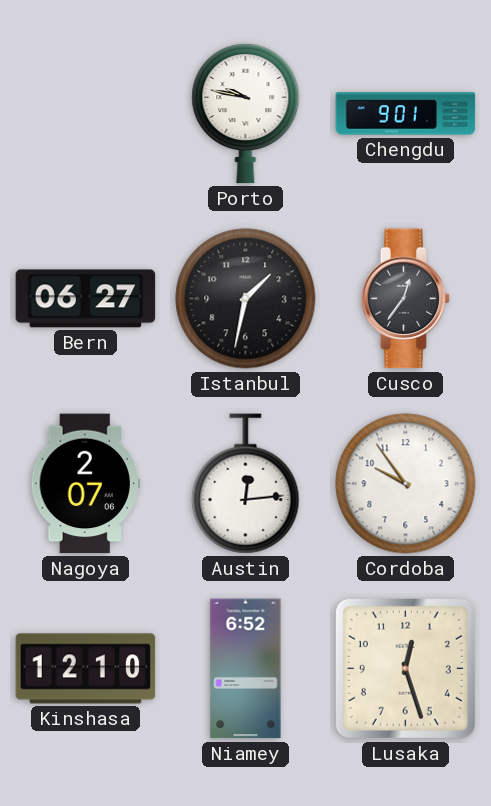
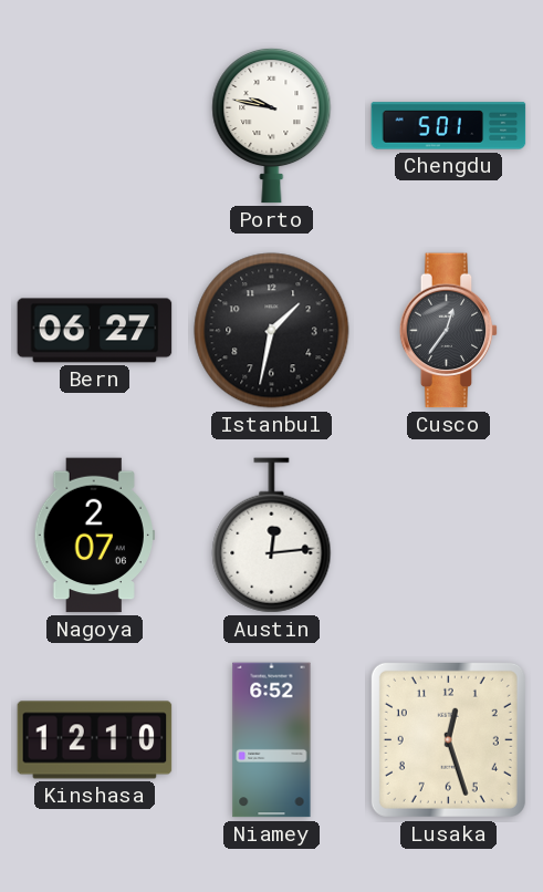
Chengdu: 9:01 -> 5:01
Cordoba: 9:54 -> none
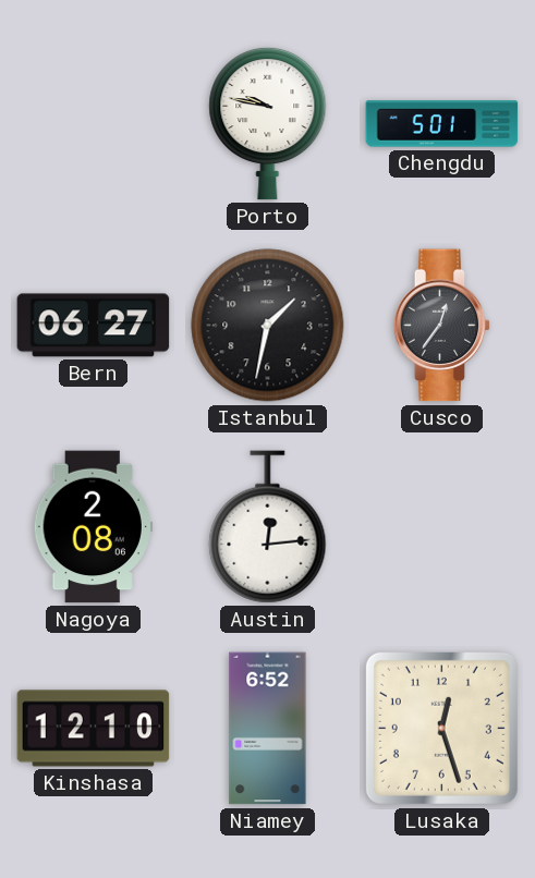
Nagoya: 2:07 -> 2:08
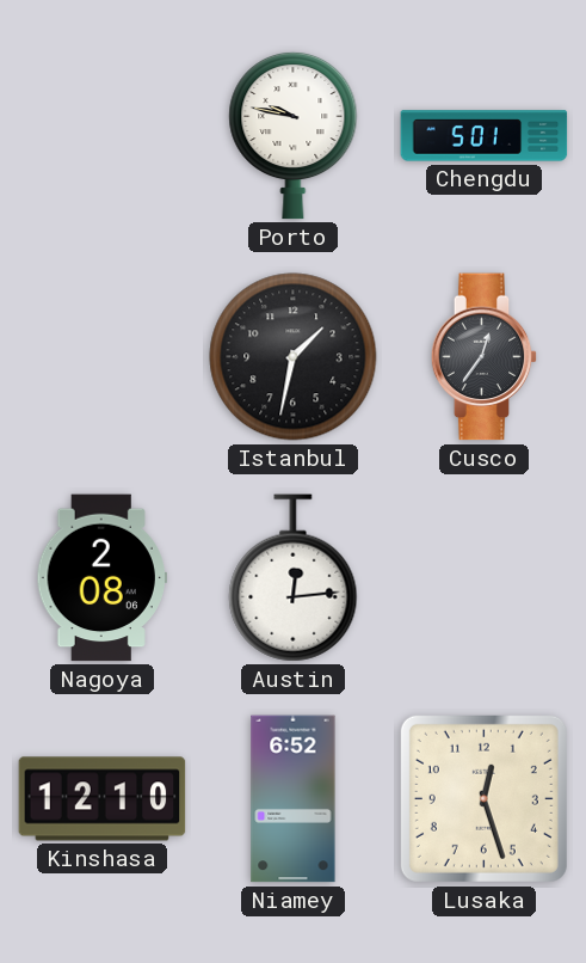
Bern: 06:27 -> none
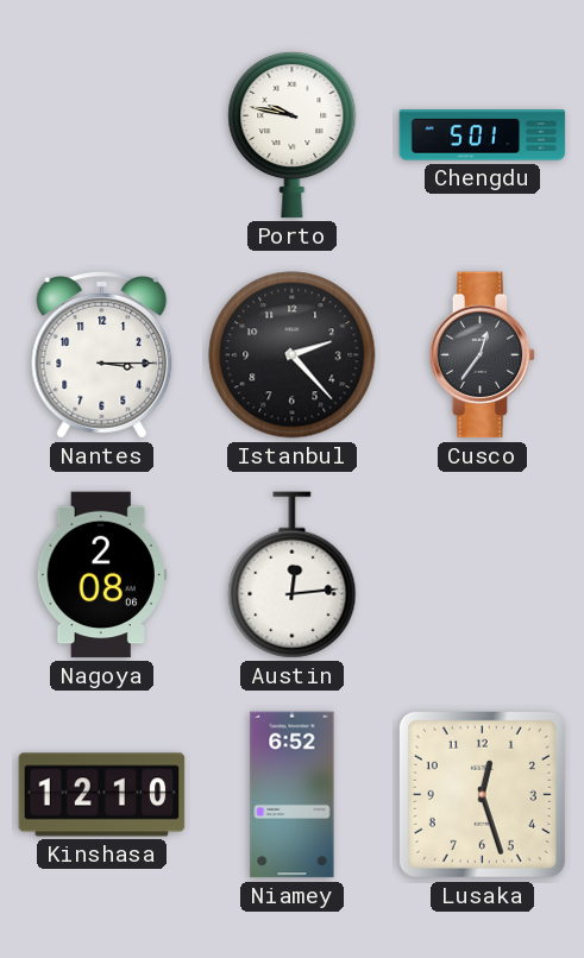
Nantes: none -> 3:15
Istanbul: 1:32 -> 2:23
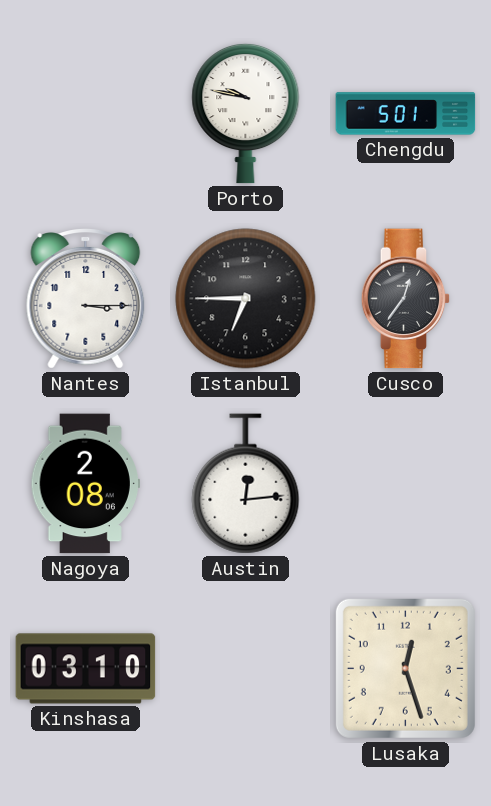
Istanbul: 2:23 -> 6:45
Kinshasa: 12:10 -> 03:10
Niamey: 6:52 -> none
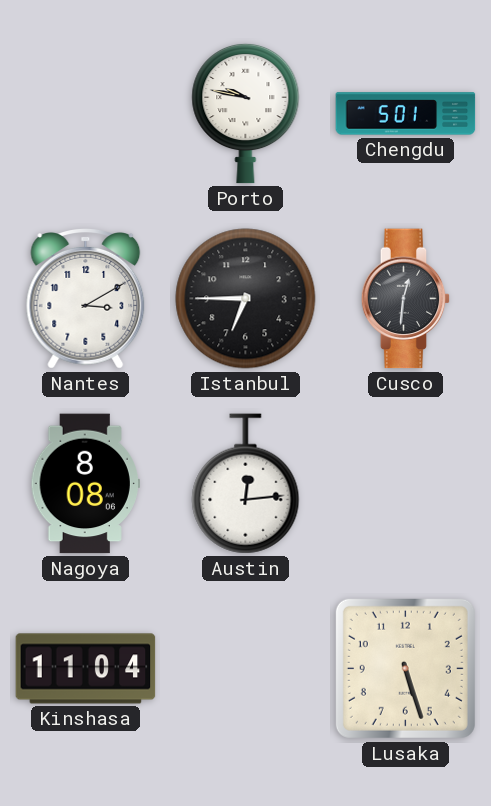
Nantes: 3:15 -> 3:10
Cusco: 12:36 -> 12:31
Nagoya: 2:08 -> 8:08
Kinshasa: 03:10 -> 11:04
Lusaka: 12:27 -> 5:27
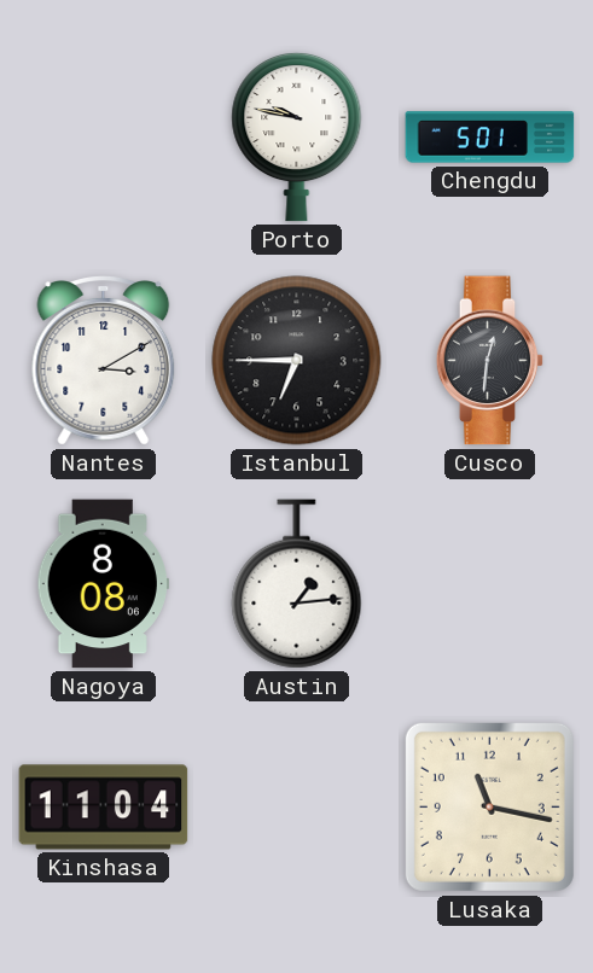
Austin: 12:14 -> 1:14
Lusaka: 5:27 -> 11:17
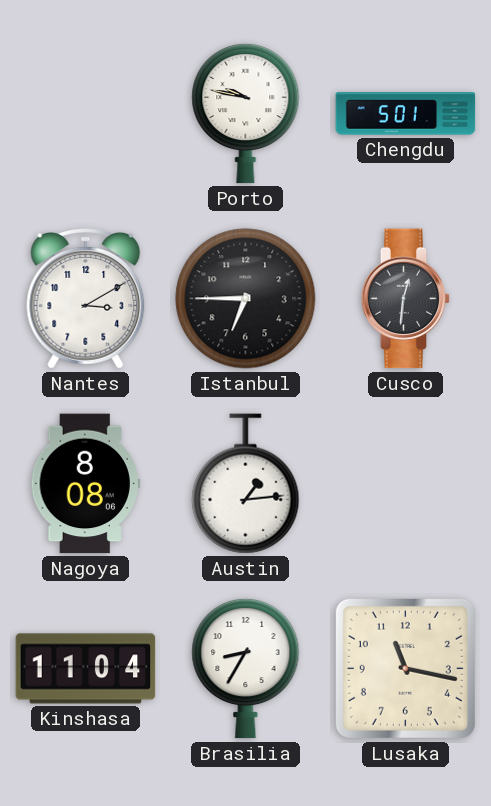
Brasilia: none -> 8:35
